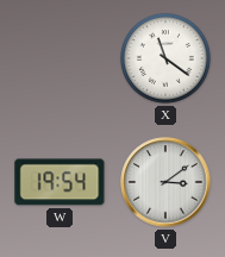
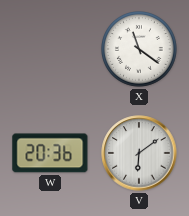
W: 19:54 -> 20:36
V: 3:09 -> 6:09
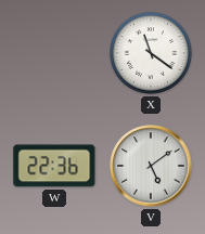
W: 20:36 -> 22:36
V: 6:09 -> 5:09
